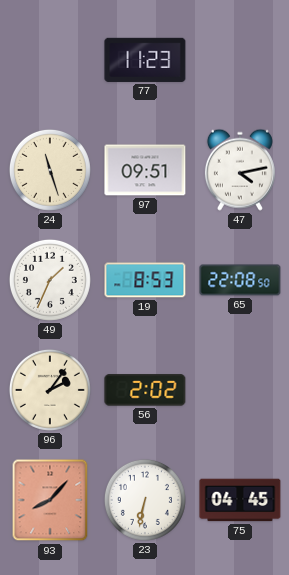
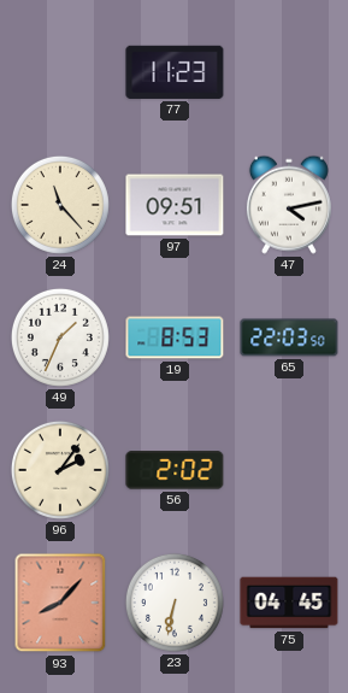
24: 11:27 -> 11:23
65: 22:08 -> 22:03
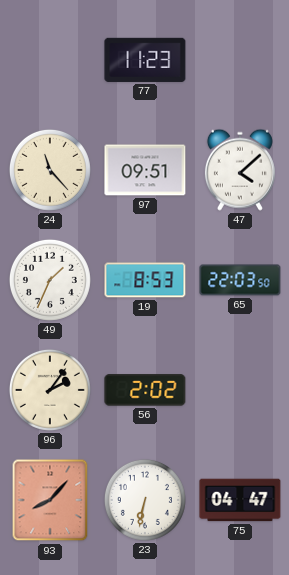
47: 4:13 -> 4:08
75: 04:45 -> 04:47
